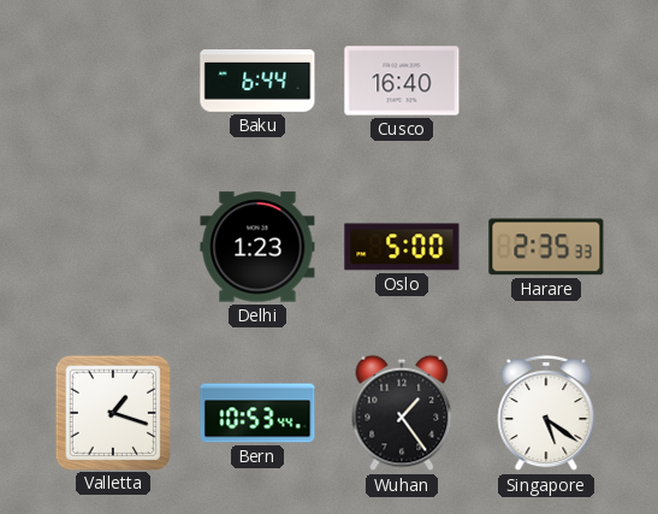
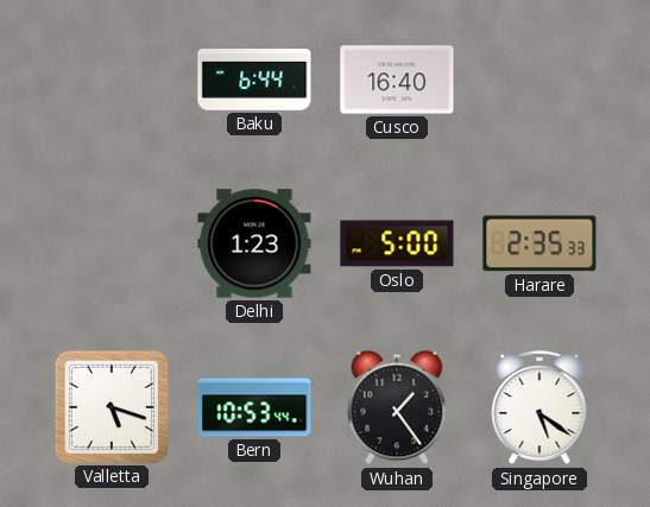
Valletta: 1:18 -> 5:18
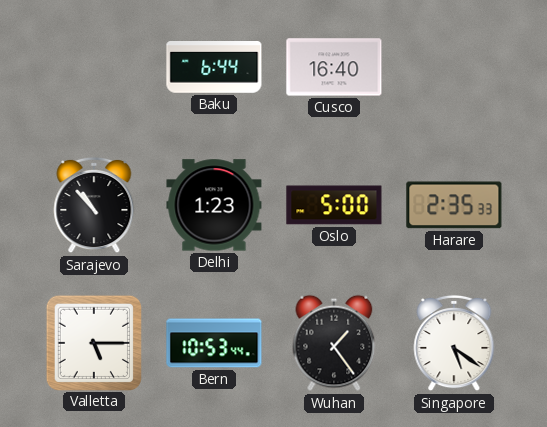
Sarajevo: none -> 10:53
Valletta: 5:18 -> 5:15
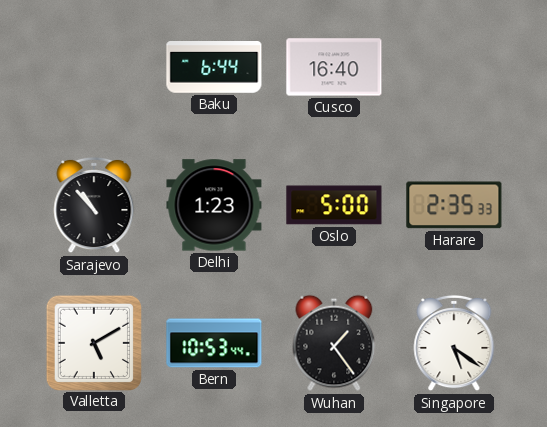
Valletta: 5:15 -> 5:10
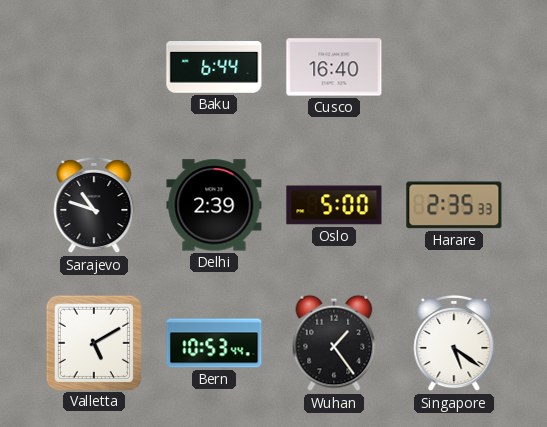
Sarajevo: 10:53 -> 10:48
Delhi: 1:23 -> 2:39
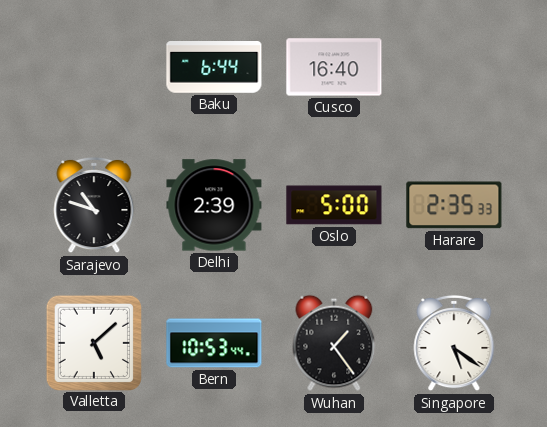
Valletta: 5:10 -> 5:08
